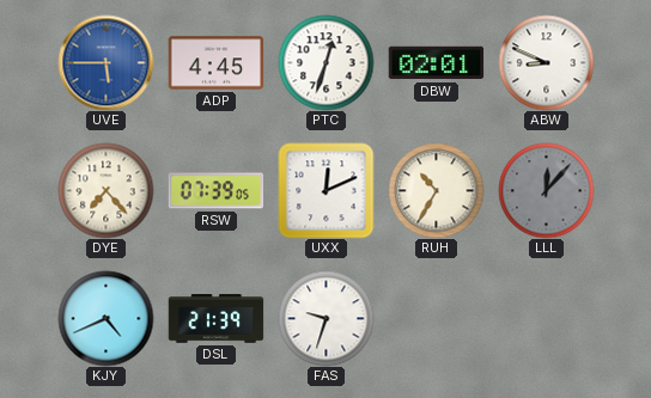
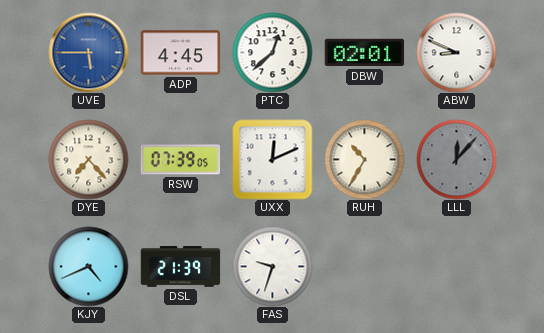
PTC: 12:33 -> 12:38
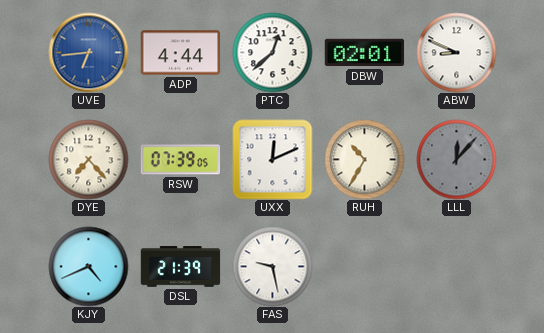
UVE: 5:45 -> 6:44
ADP: 4:45 -> 4:44
FAS: 9:33 -> 9:28
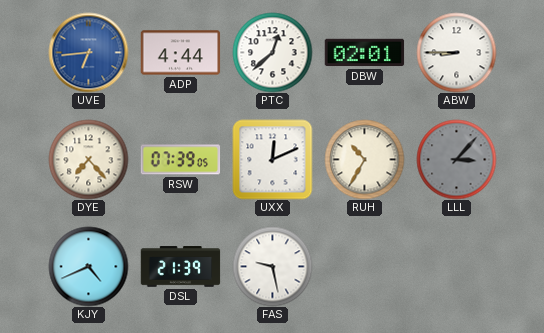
ABW: 8:49 -> 8:45
LLL: 12:07 -> 3:07
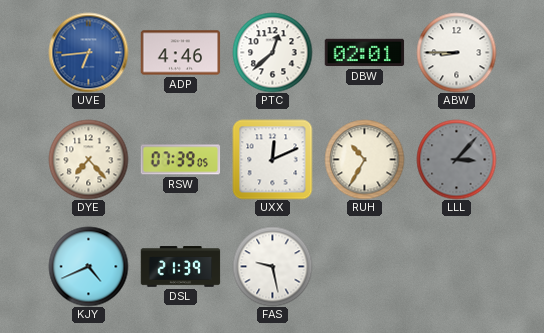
ADP: 4:44 -> 4:46
